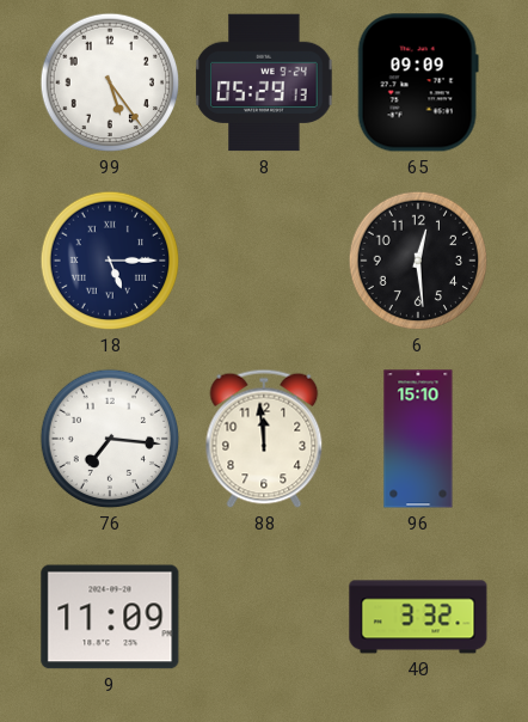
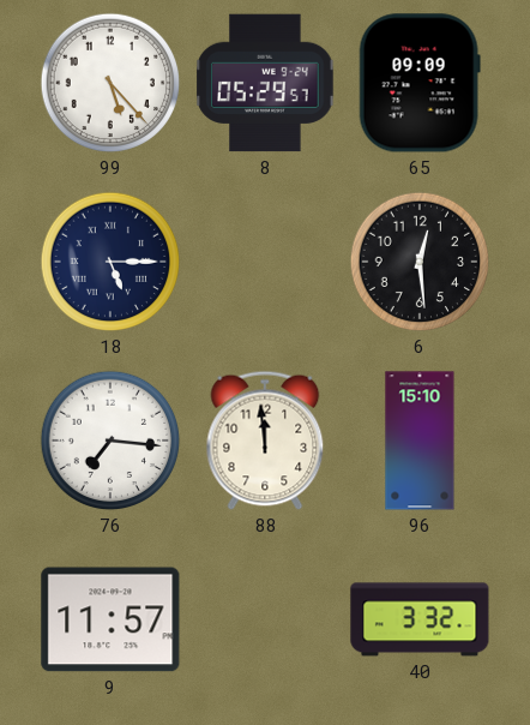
99: 5:24 -> 5:23
8: 05:29:13 -> 05:29:57
9: 11:09 -> 11:57
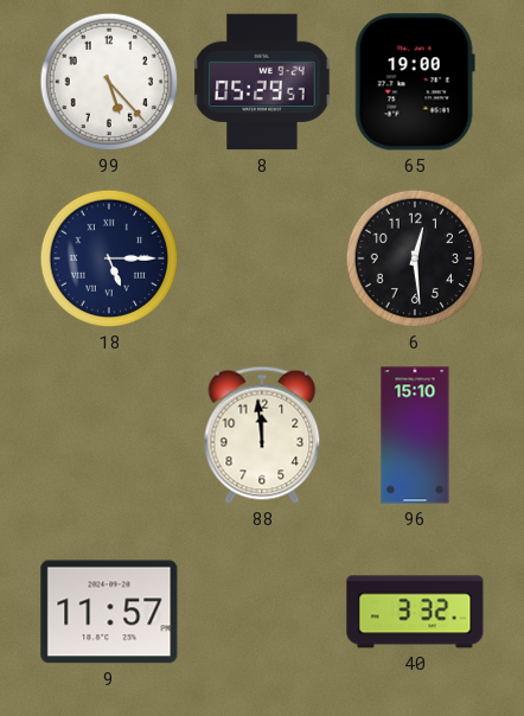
65: 09:09 -> 19:00
76: 7:16 -> none
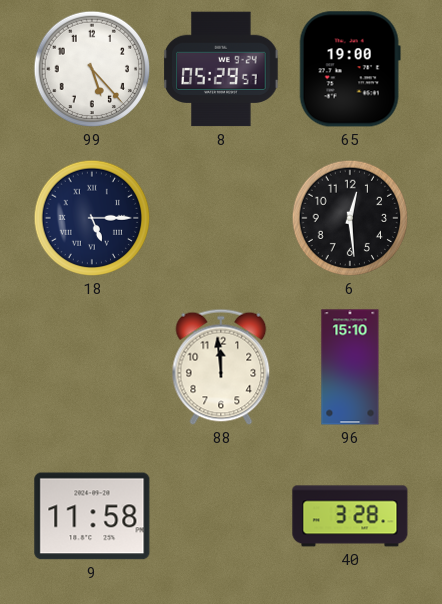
9: 11:57 -> 11:58
40: 3:32 -> 3:28
